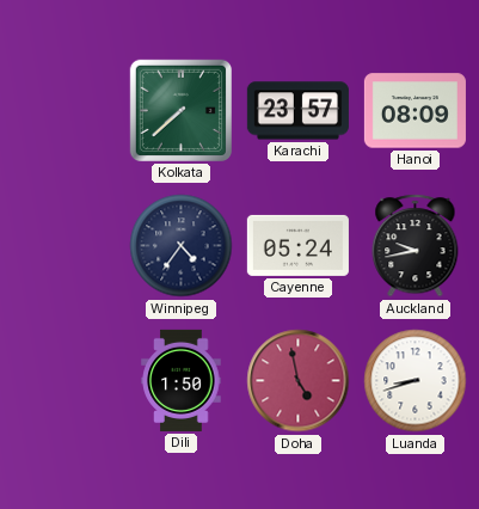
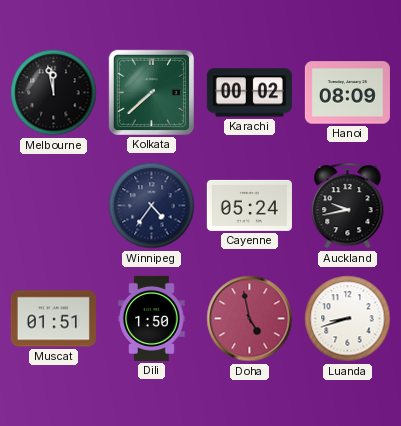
Melbourne: none -> 11:58
Karachi: 23:57 -> 00:02
Muscat: none -> 01:51
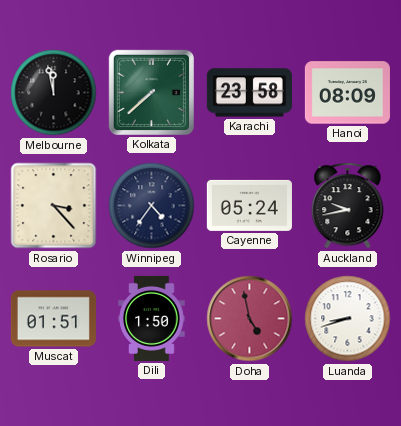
Karachi: 00:02 -> 23:58
Rosario: none -> 3:23
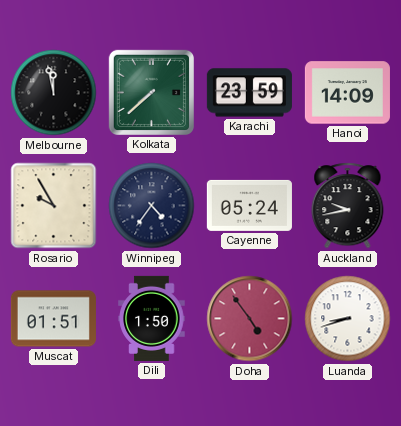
Karachi: 23:58 -> 23:59
Hanoi: 08:09 -> 14:09
Rosario: 3:23 -> 9:55
Doha: 4:58 -> 4:54
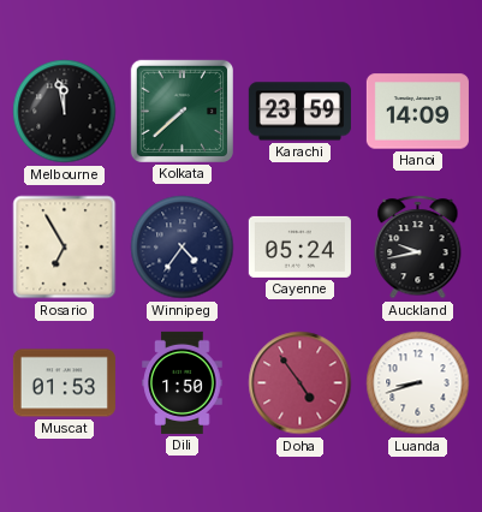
Rosario: 9:55 -> 6:55
Muscat: 01:51 -> 01:53
